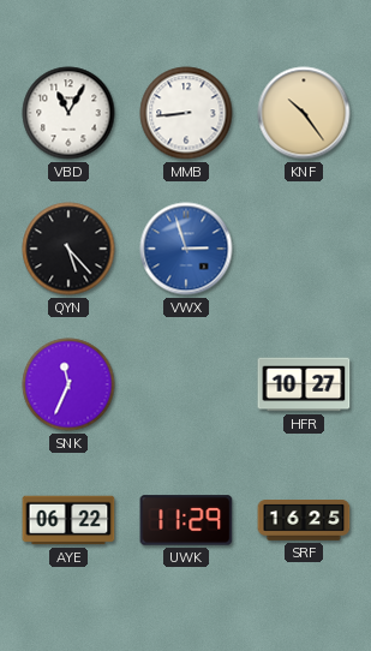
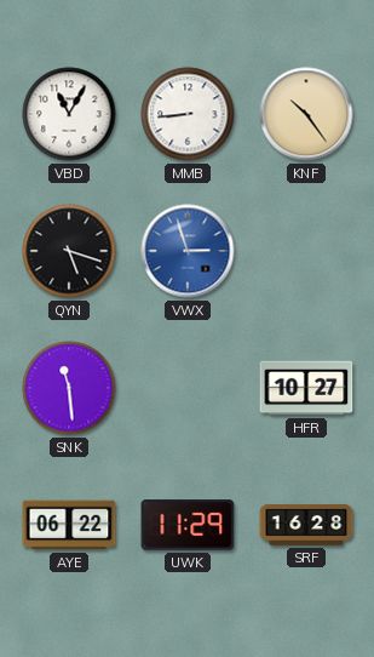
QYN: 5:23 -> 5:18
SNK: 11:34 -> 11:29
SRF: 16:25 -> 16:28
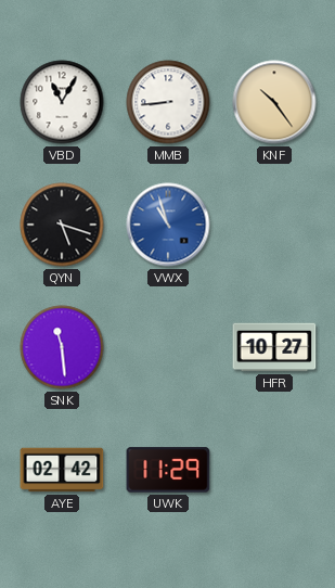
VWX: 2:57 -> 10:57
AYE: 06:22 -> 02:42
SRF: 16:28 -> none
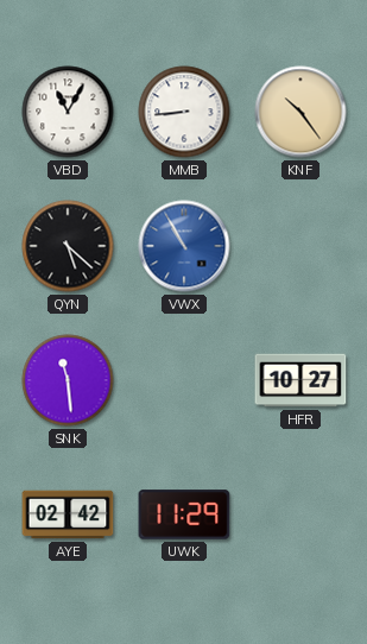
QYN: 5:18 -> 5:22
VWX: 10:57 -> 10:55
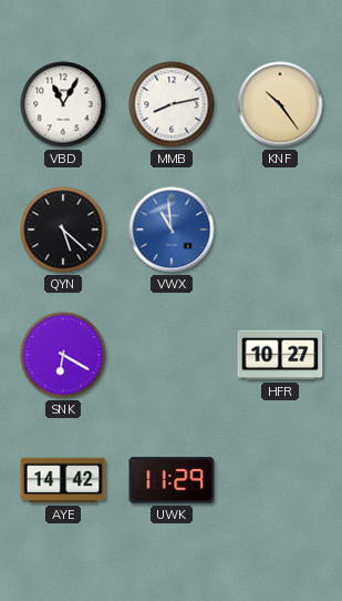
MMB: 8:44 -> 8:13
VWX: 10:55 -> 10:59
SNK: 11:29 -> 6:20
AYE: 02:42 -> 14:42
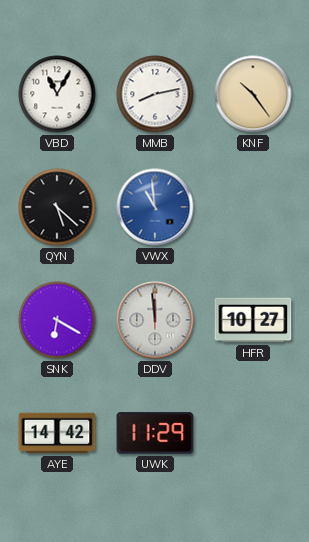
DDV: none -> 11:59
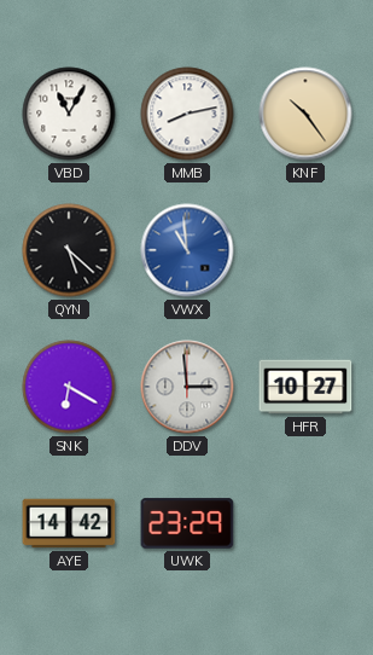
DDV: 11:59 -> 2:59
UWK: 11:29 -> 23:29
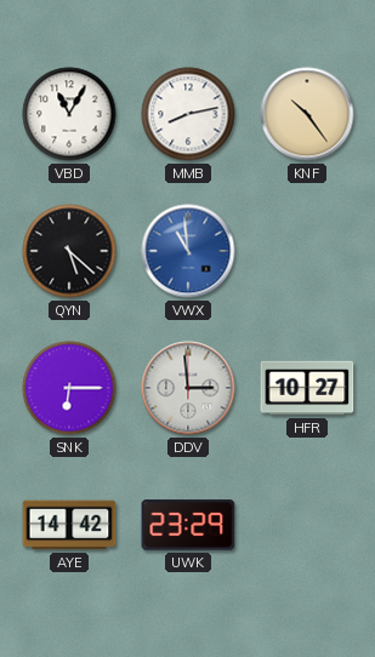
SNK: 6:20 -> 6:15
